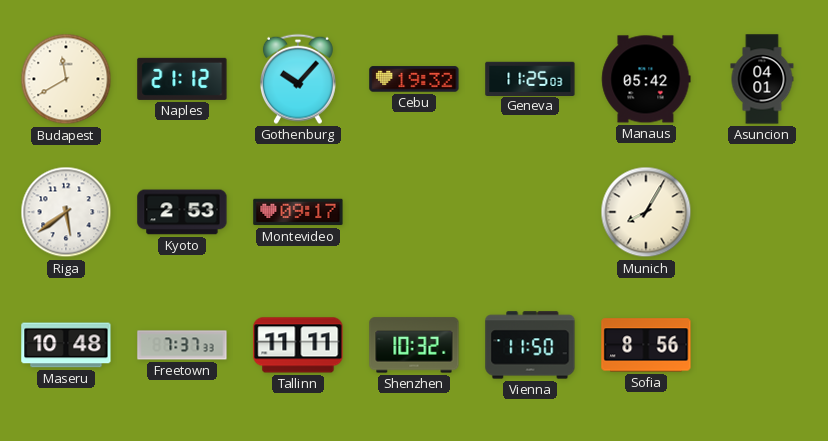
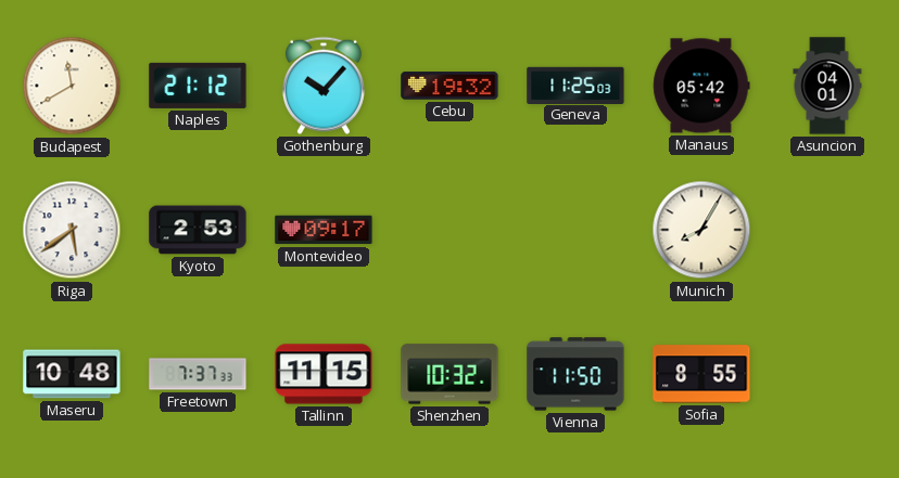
Tallinn: 11:11 -> 11:15
Sofia: 8:56 -> 8:55
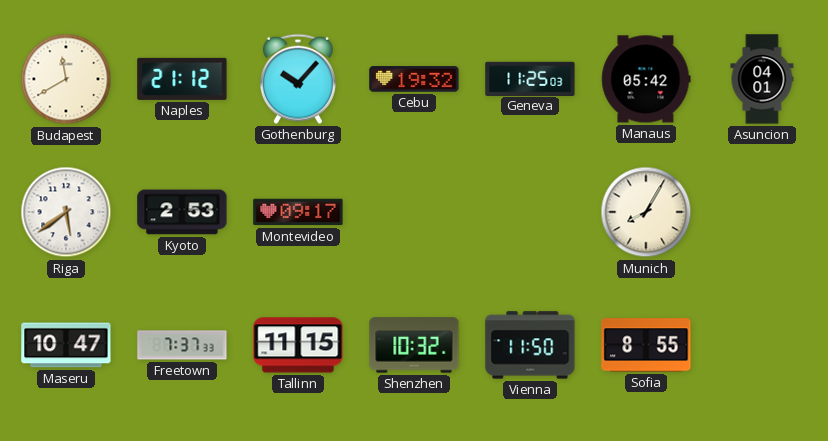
Maseru: 10:48 -> 10:47
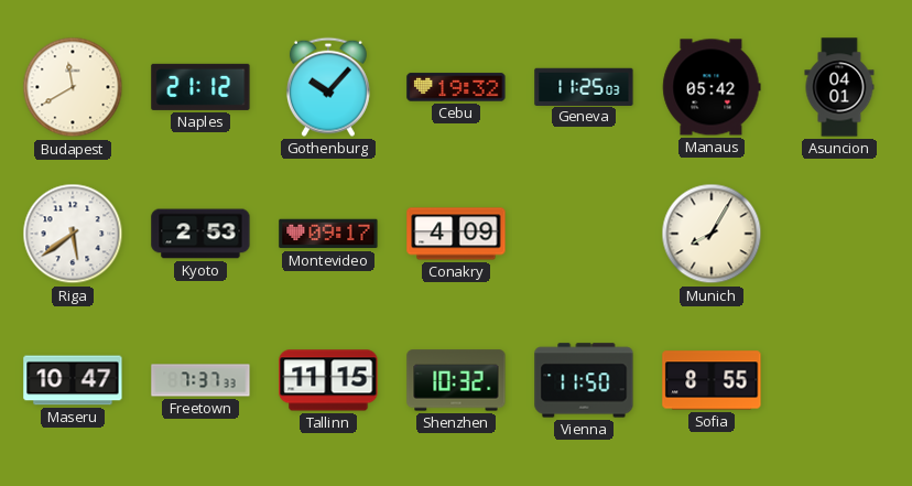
Conakry: none -> 4:09
